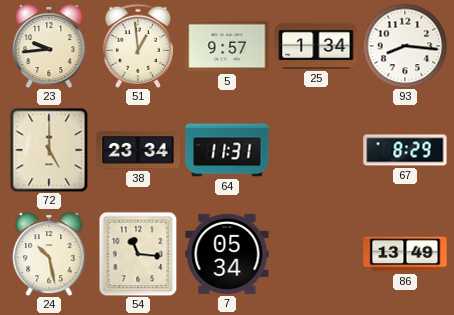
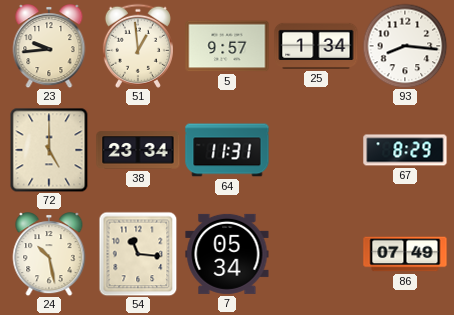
86: 13:49 -> 07:49
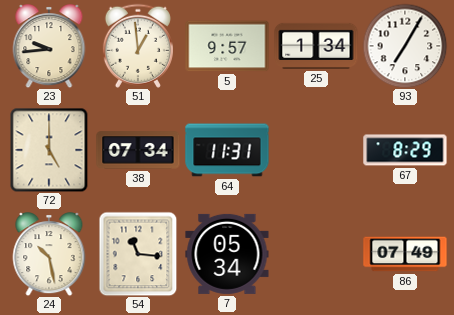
93: 8:16 -> 7:05
38: 23:34 -> 07:34
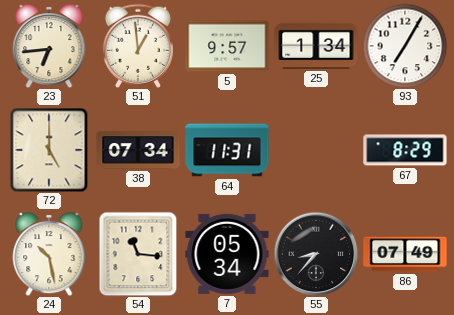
23: 9:44 -> 6:44
55: none -> 8:37
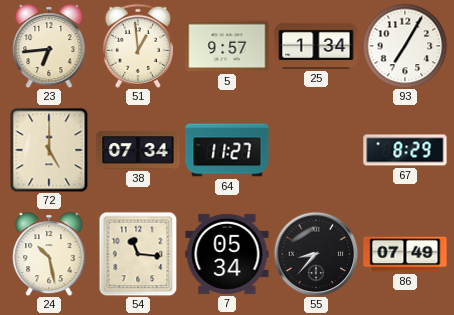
64: 11:31 -> 11:27
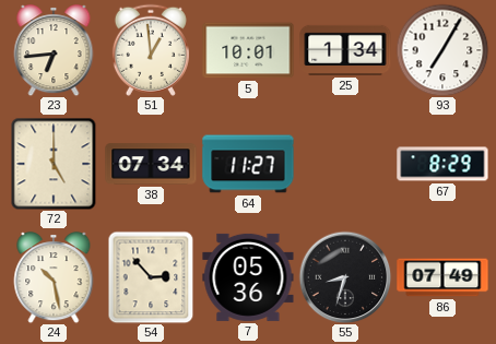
5: 9:57 -> 10:01
54: 11:16 -> 2:53
7: 05:34 -> 05:36
55: 8:37 -> 8:33
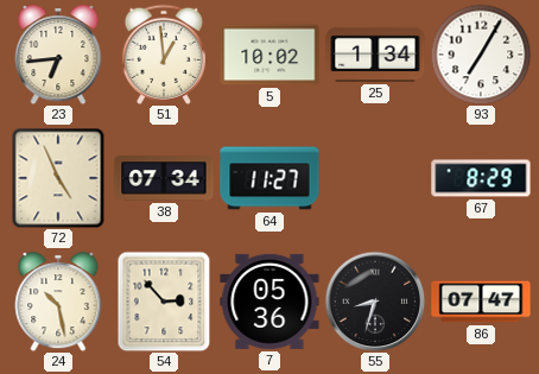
5: 10:01 -> 10:02
72: 5:00 -> 4:56
86: 07:49 -> 07:47
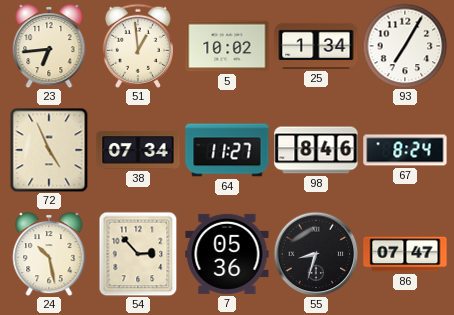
98: none -> 8:46
67: 8:29 -> 8:24
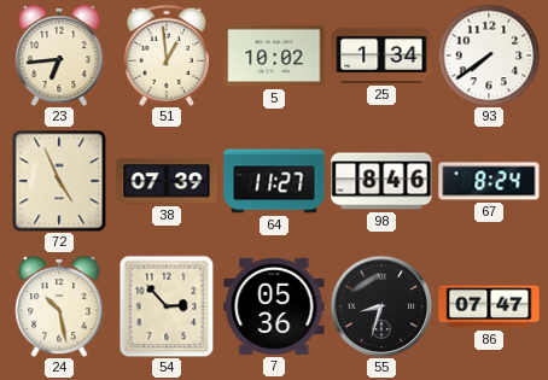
93: 7:05 -> 7:39
38: 07:34 -> 07:39
